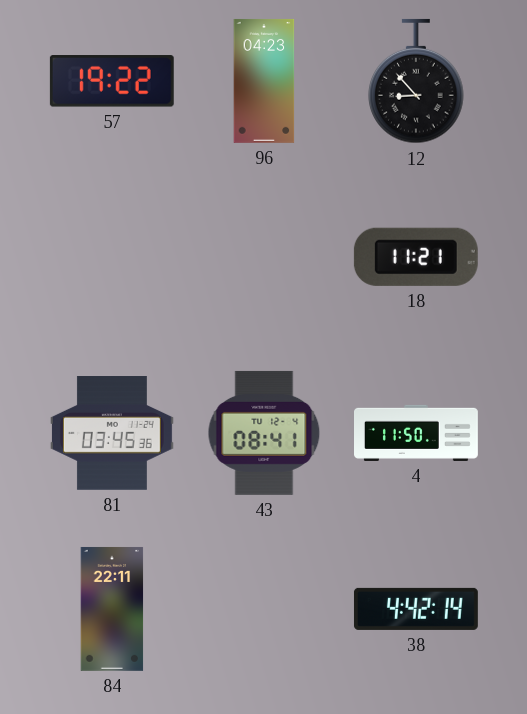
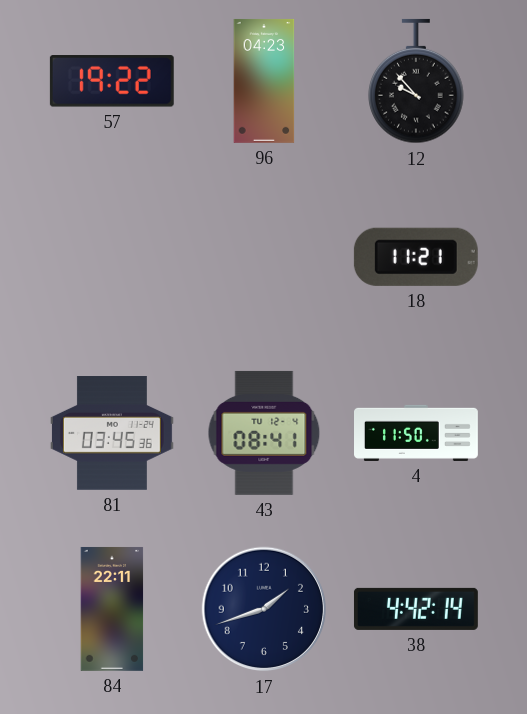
12: 8:53 -> 9:53
17: none -> 1:42
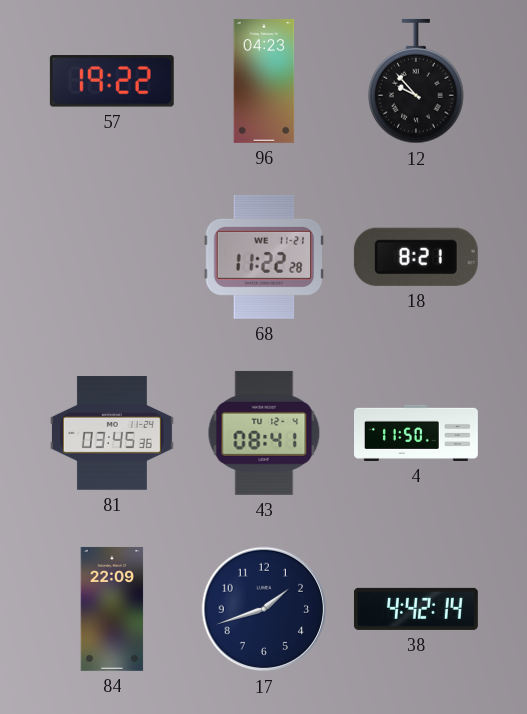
68: none -> 11:22
18: 11:21 -> 8:21
84: 22:11 -> 22:09
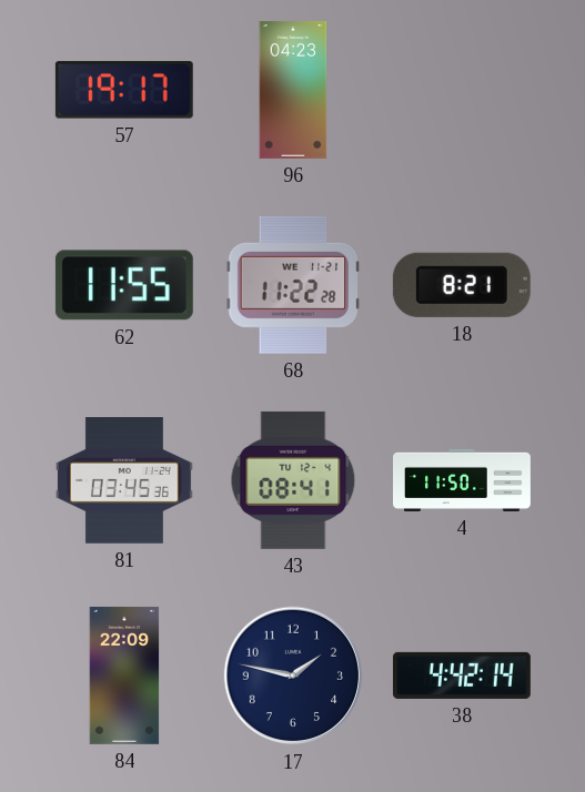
57: 19:22 -> 19:17
12: 9:53 -> none
62: none -> 11:55
17: 1:42 -> 1:47
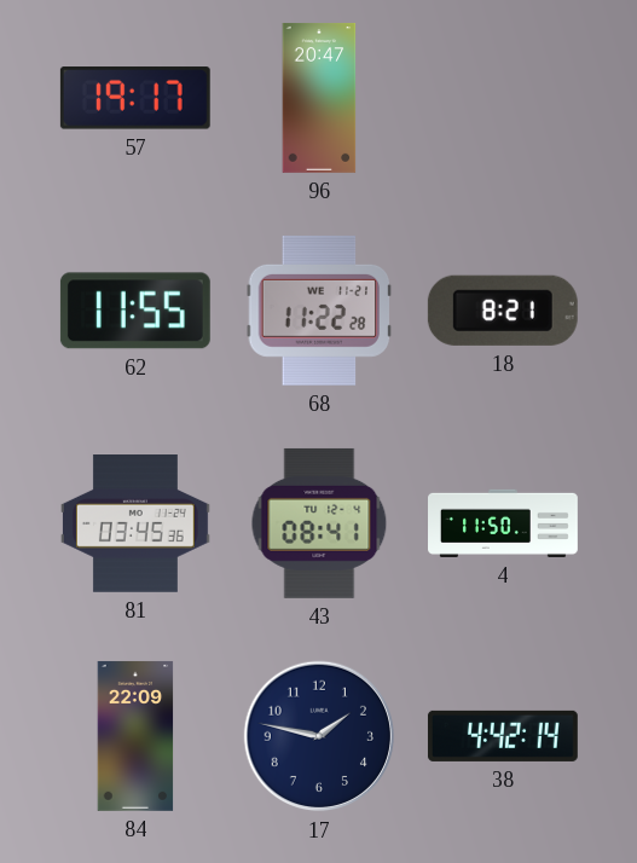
96: 04:23 -> 20:47
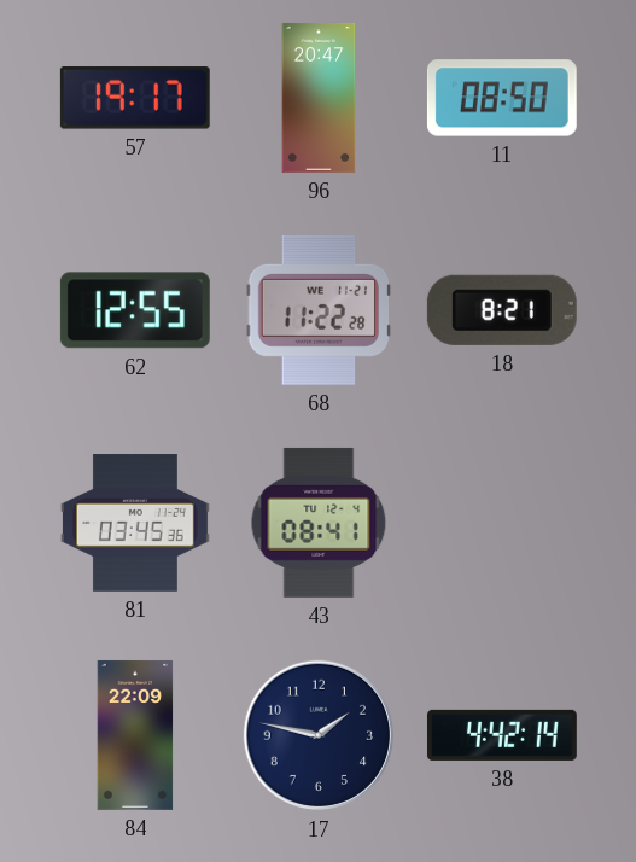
11: none -> 08:50
62: 11:55 -> 12:55
4: 11:50 -> none
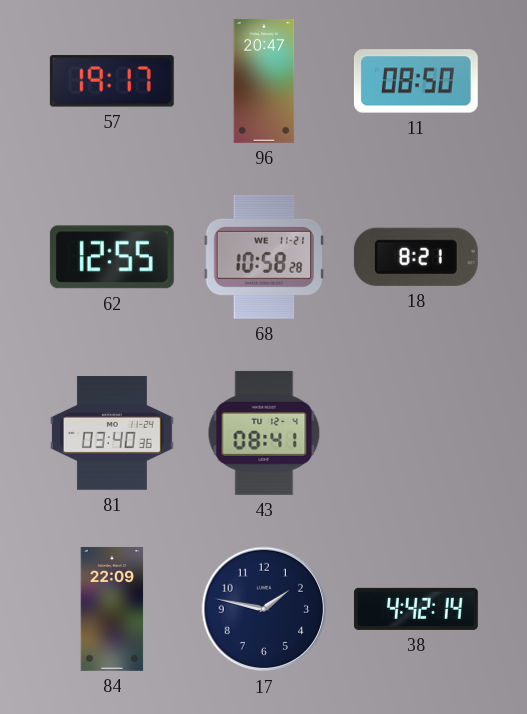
68: 11:22 -> 10:58
81: 03:45 -> 03:40
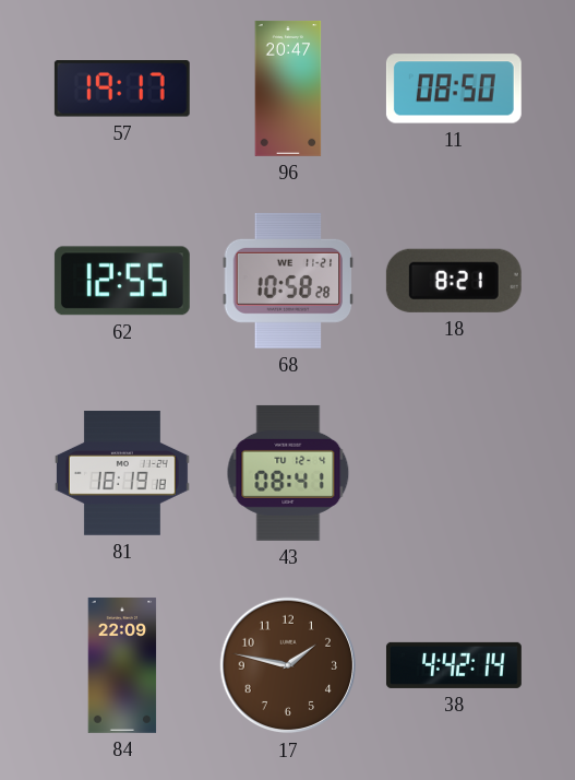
81: 03:40 -> 18:19
17 dial: navy -> brown
